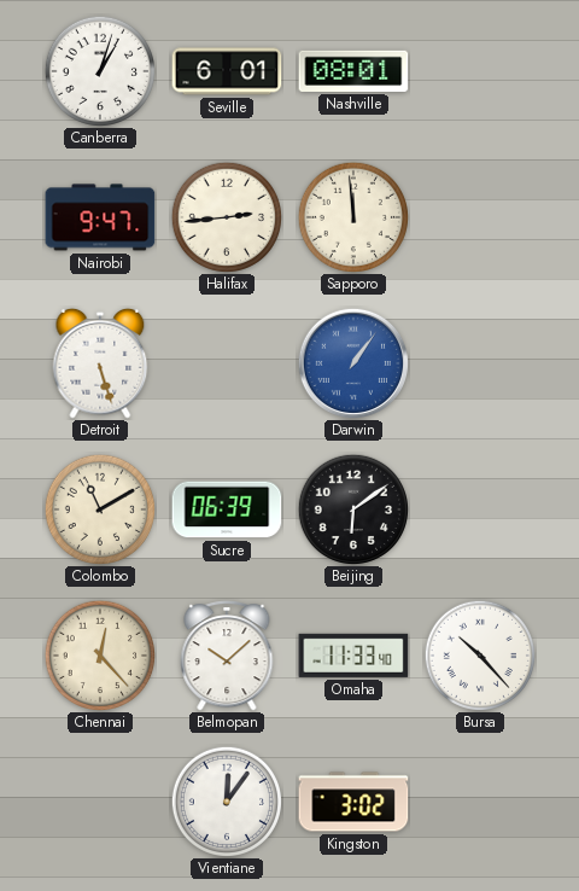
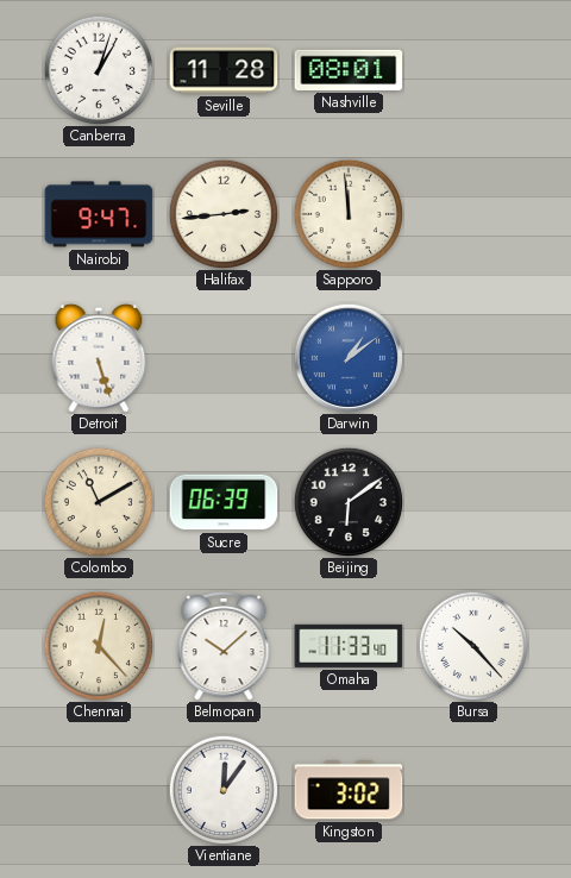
Seville: 6:01 -> 11:28
Darwin: 1:06 -> 1:09
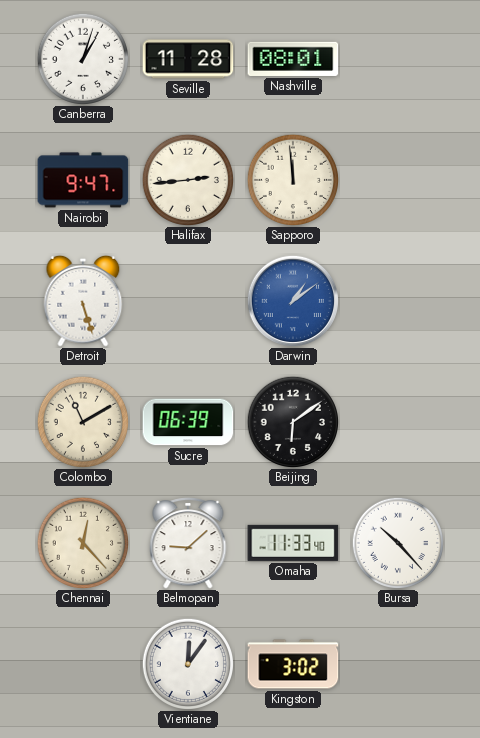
Belmopan: 10:08 -> 9:08
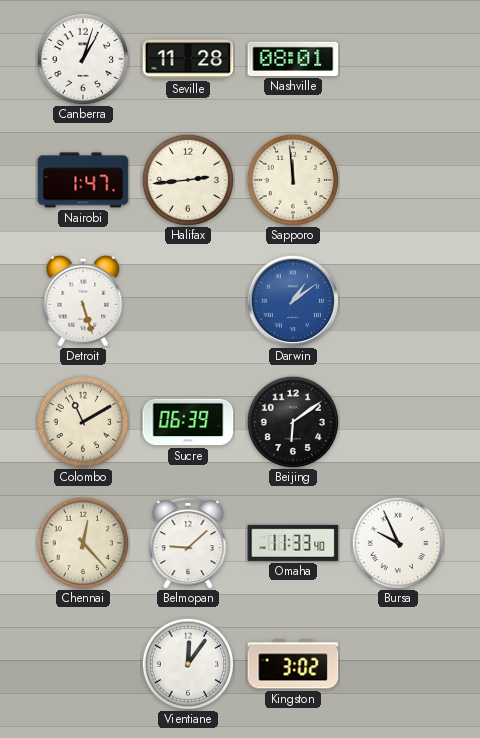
Nairobi: 9:47 -> 1:47
Bursa: 10:23 -> 9:56
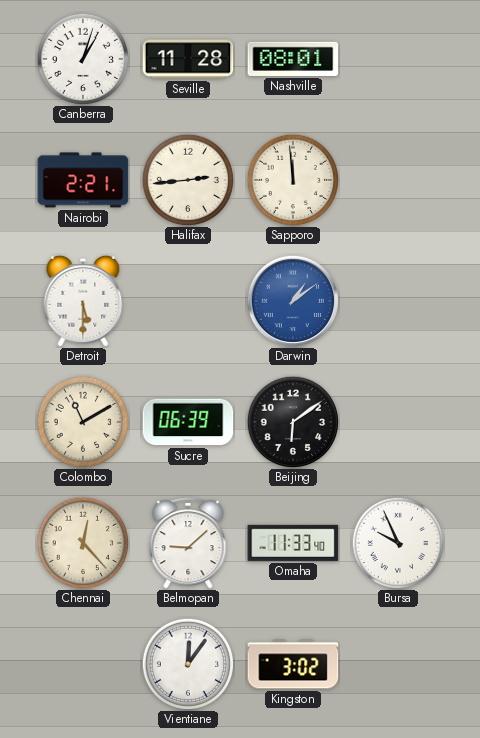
Nairobi: 1:47 -> 2:21
Detroit: 5:27 -> 5:30
